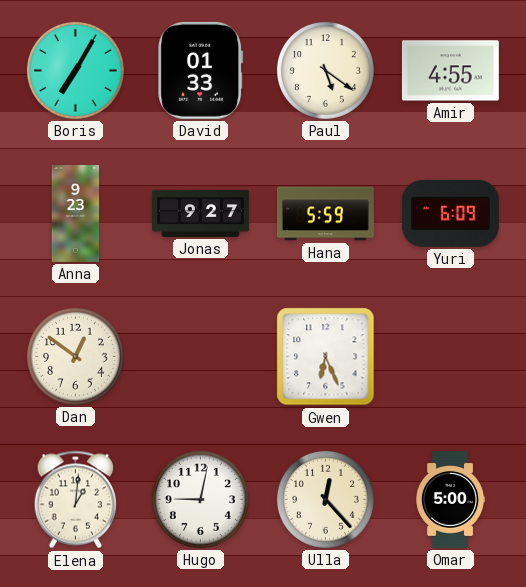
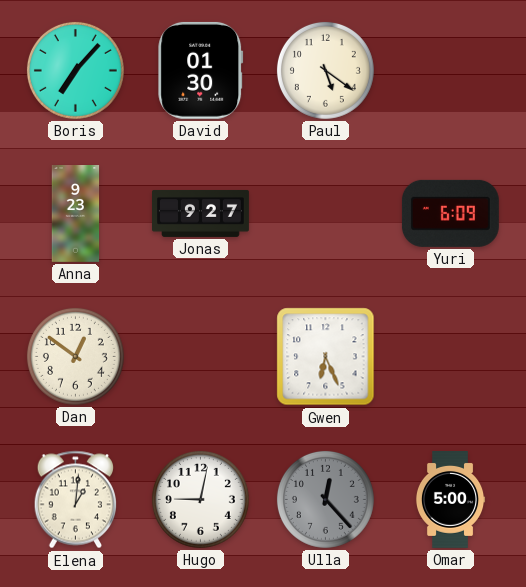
Boris: 7:05 -> 7:07
David: 01:33 -> 01:30
Amir: 4:55 -> none
Hana: 5:59 -> none
Ulla dial: cream -> grey
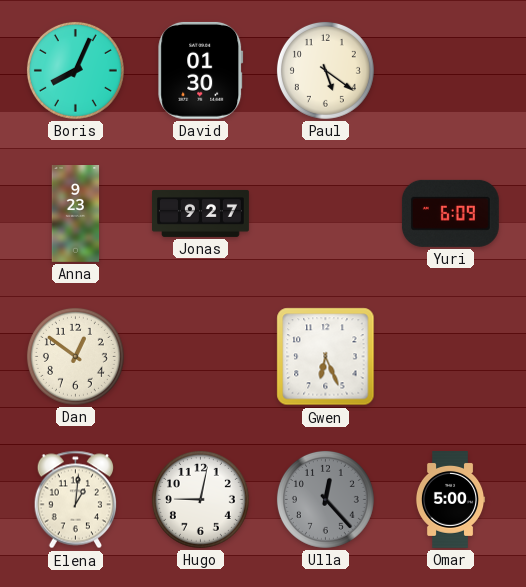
Boris: 7:07 -> 8:04
